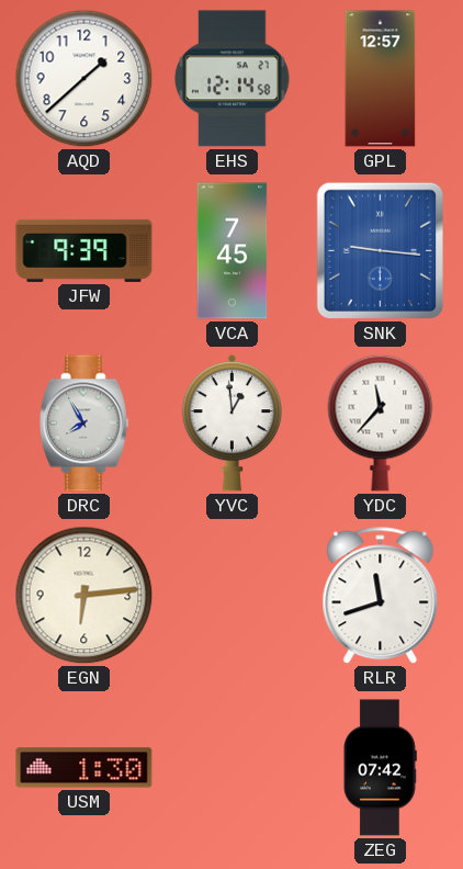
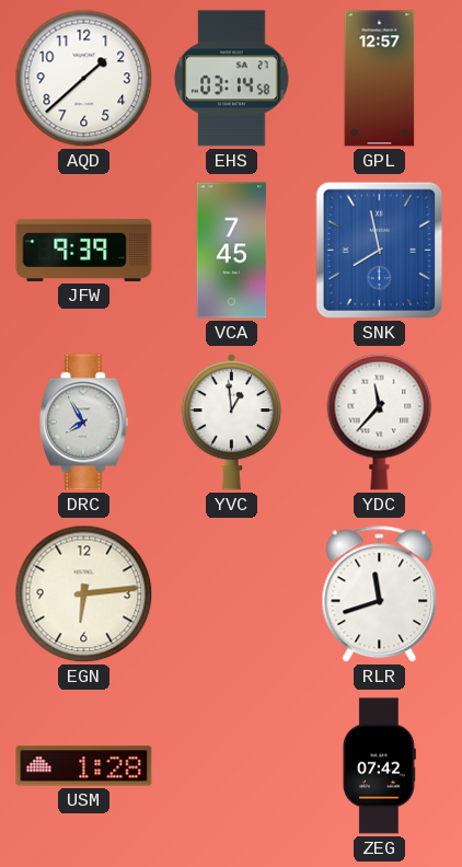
EHS: 12:14 -> 03:14
SNK: 9:16 -> 7:58
USM: 1:30 -> 1:28
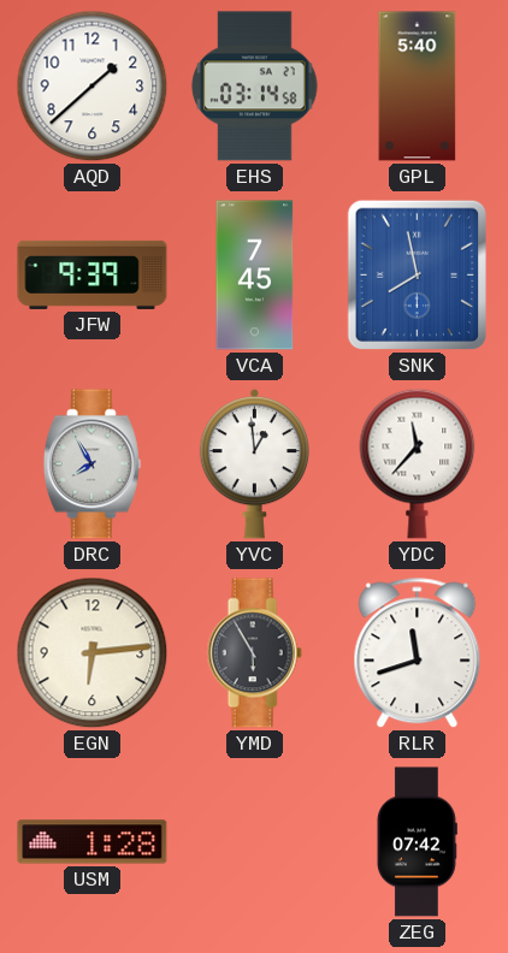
GPL: 12:57 -> 5:40
YMD: none -> 5:55
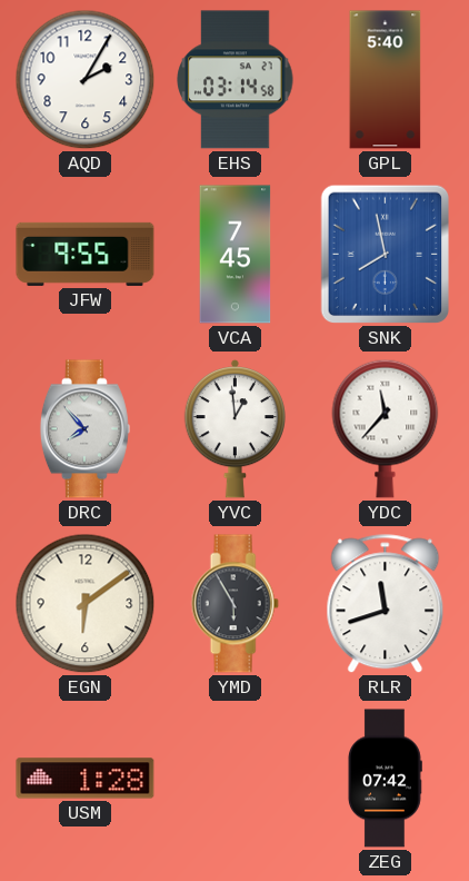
AQD: 1:38 -> 2:05
JFW: 9:39 -> 9:55
DRC: 7:55 -> 7:53
EGN: 6:14 -> 6:09
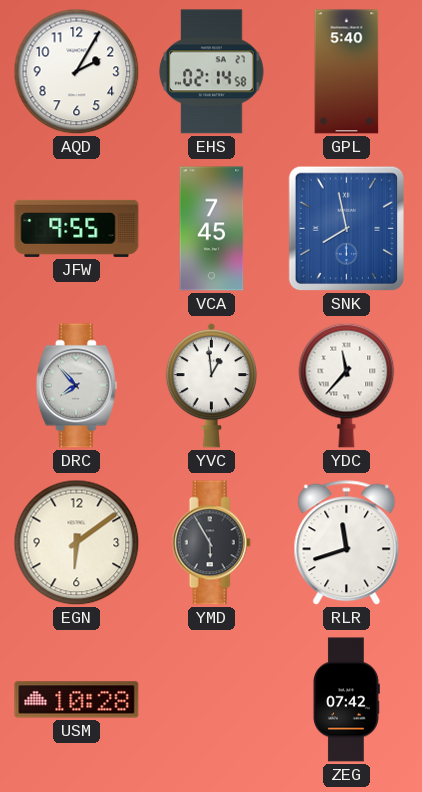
EHS: 03:14 -> 02:14
USM: 1:28 -> 10:28
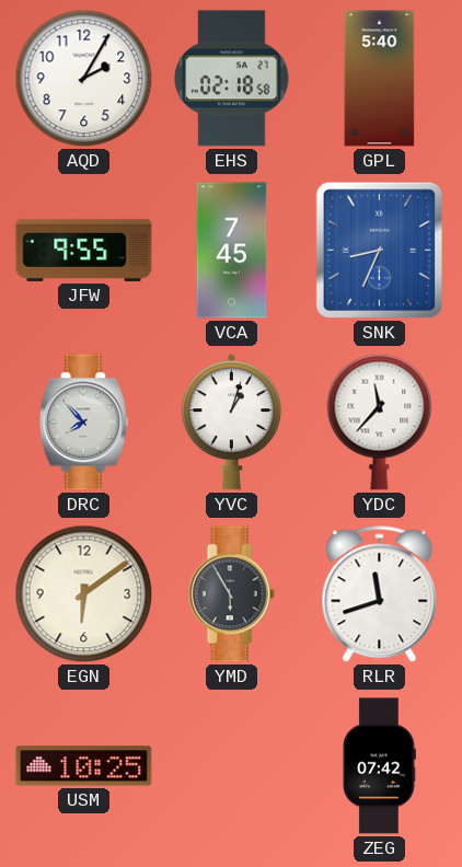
EHS: 02:14 -> 02:18
SNK: 7:58 -> 8:34
YVC: 12:59 -> 1:03
USM: 10:28 -> 10:25
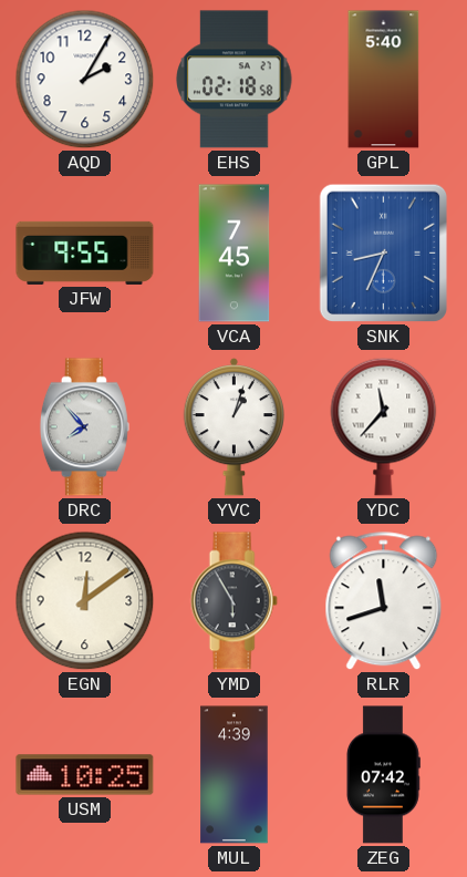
EGN: 6:09 -> 12:09
MUL: none -> 4:39
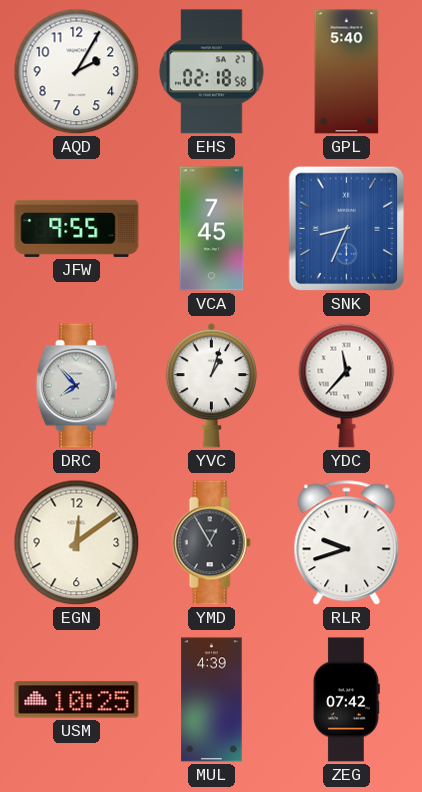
YMD: 5:55 -> 12:55
RLR: 11:42 -> 9:42
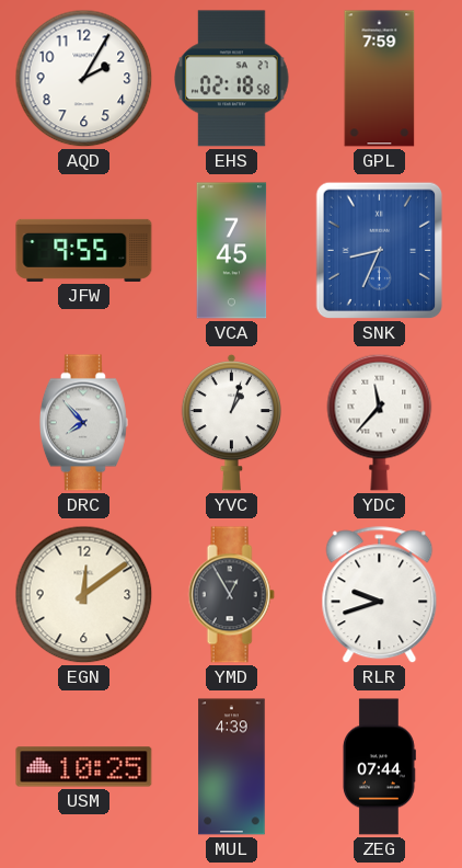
GPL: 5:40 -> 7:59
ZEG: 07:42 -> 07:44
